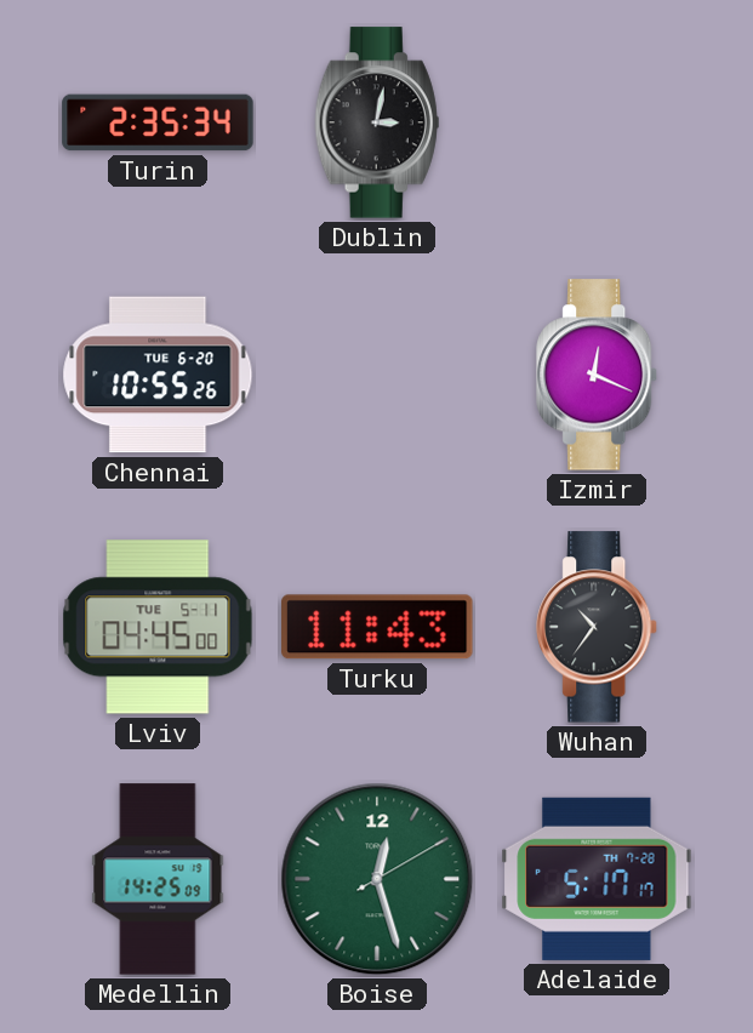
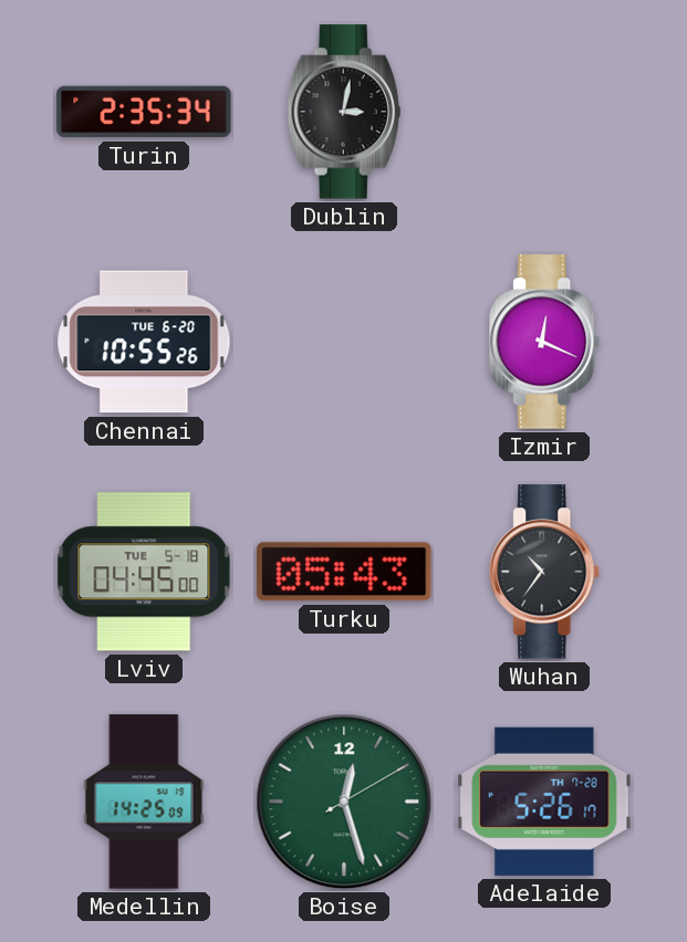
Lviv date: TUE 5-11 -> TUE 5-18
Turku: 11:43 -> 05:43
Adelaide: 5:17 -> 5:26
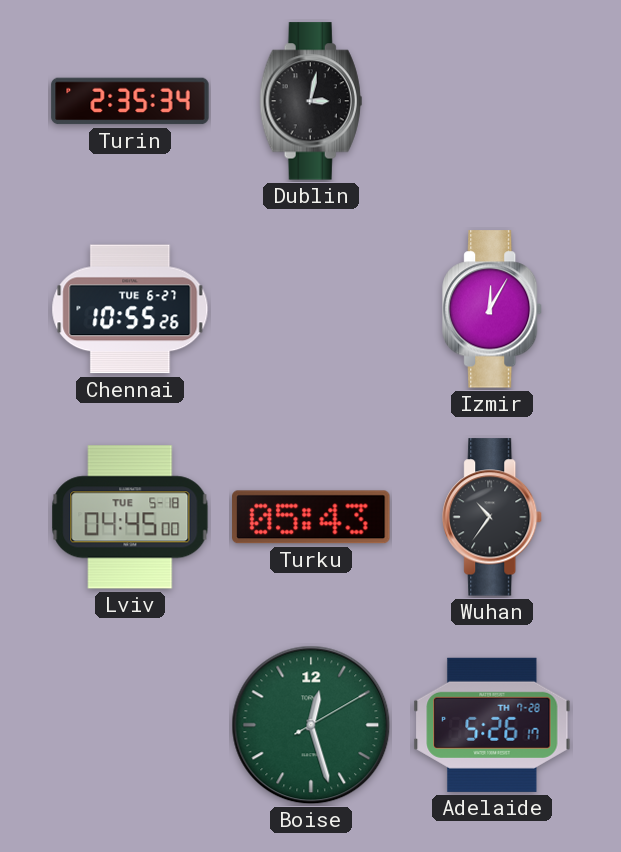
Chennai date: TUE 6-20 -> TUE 6-27
Izmir: 12:19 -> 12:05
Medellin: 14:25 -> none
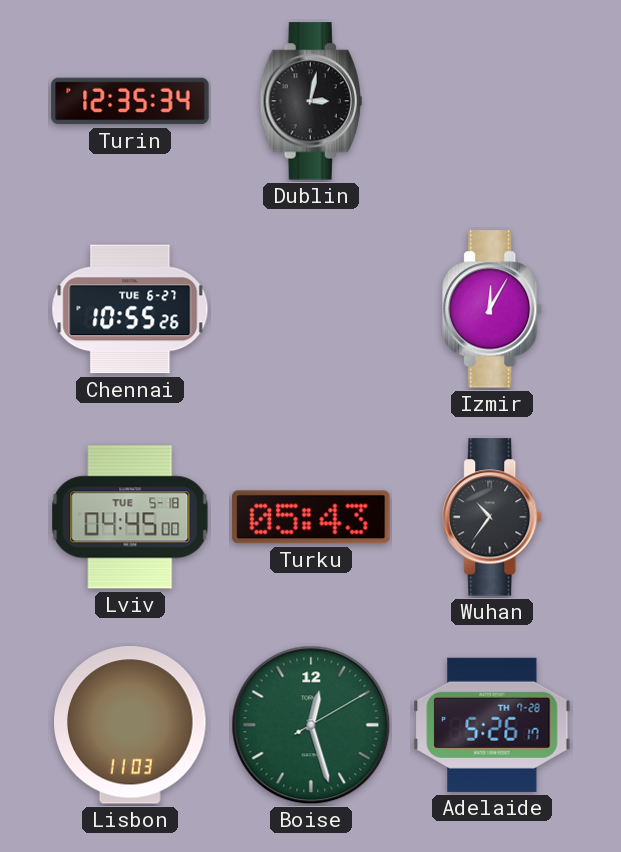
Turin: 2:35 -> 12:35
Lisbon: none -> 11:03
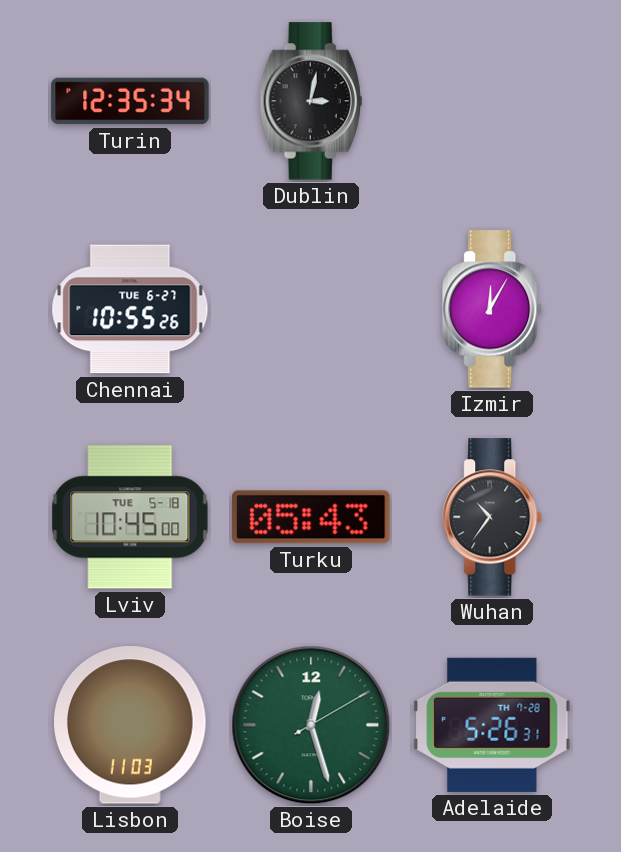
Lviv: 04:45 -> 10:45
Adelaide: 5:26:17 -> 5:26:31
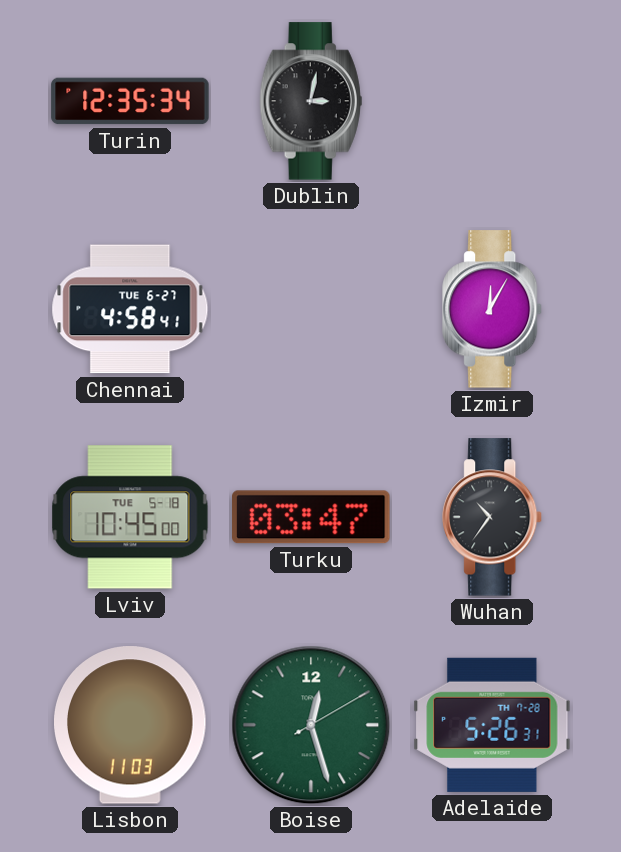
Chennai: 10:55 -> 4:58
Turku: 05:43 -> 03:47
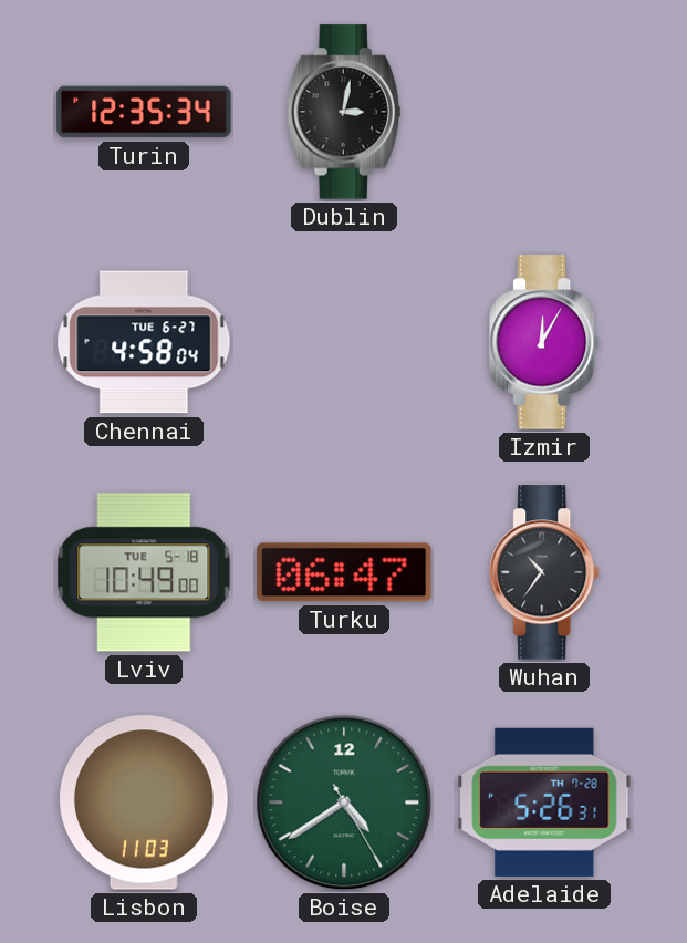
Chennai: 4:58:41 -> 4:58:04
Lviv: 10:45 -> 10:49
Turku: 03:47 -> 06:47
Boise: 12:27 -> 4:39
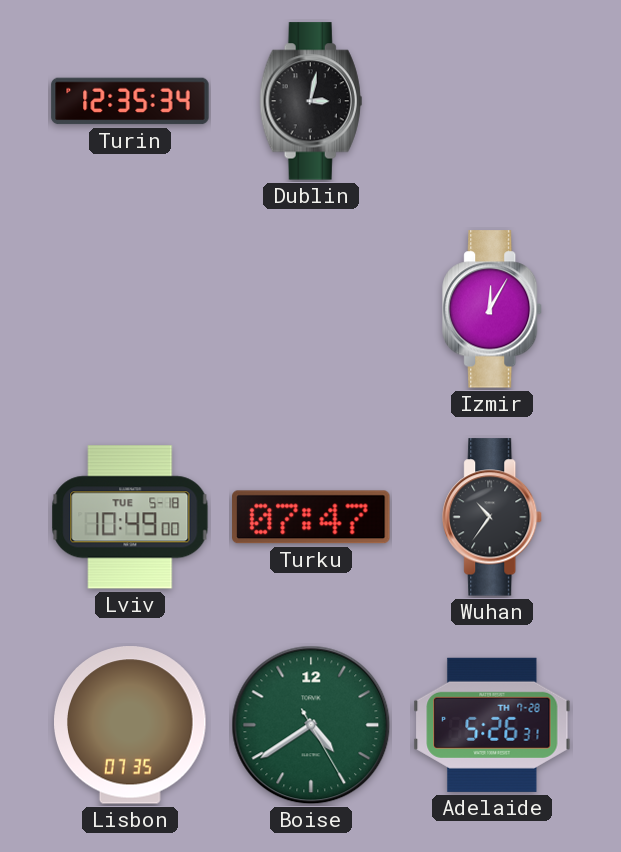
Chennai: 4:58 -> none
Turku: 06:47 -> 07:47
Lisbon: 11:03 -> 07:35
